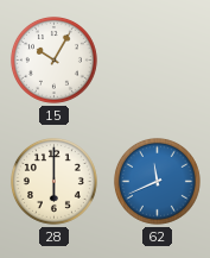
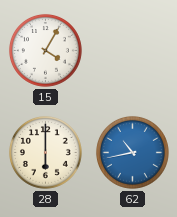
15: 10:05 -> 4:05
62: 11:41 -> 10:43
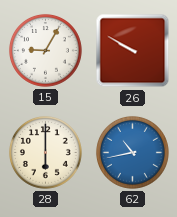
15: 4:05 -> 9:05
26: none -> 9:50
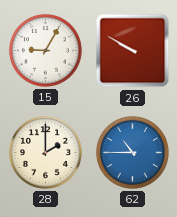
28: 6:00 -> 2:00
62: 10:43 -> 10:45
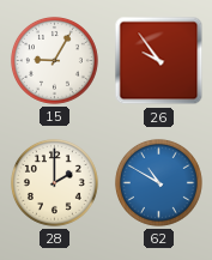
26: 9:50 -> 9:54
62: 10:45 -> 10:50
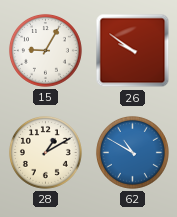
26: 9:54 -> 9:51
28: 2:00 -> 1:10
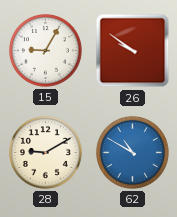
28: 1:10 -> 9:10
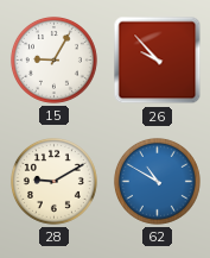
26: 9:51 -> 9:53
